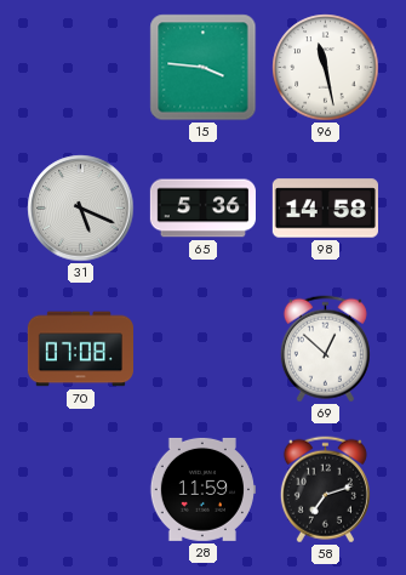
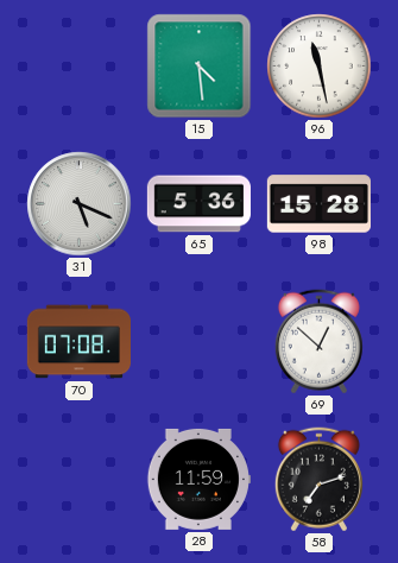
15: 3:46 -> 4:29
98: 14:58 -> 15:28
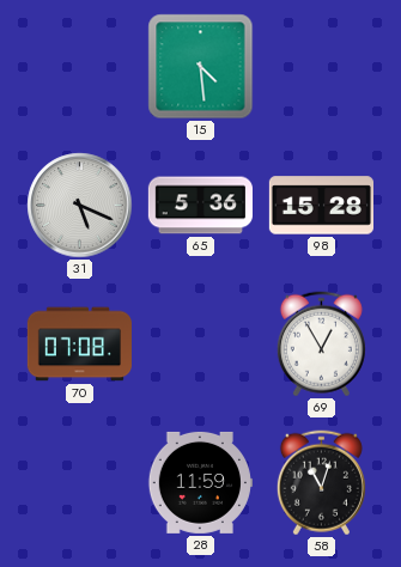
96: 11:28 -> none
69: 12:52 -> 12:55
58: 7:12 -> 11:03
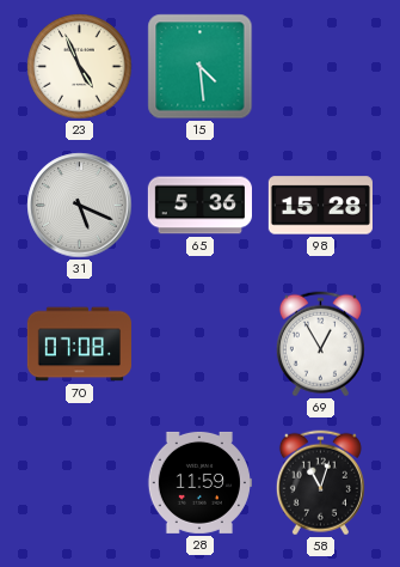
23: none -> 4:56
